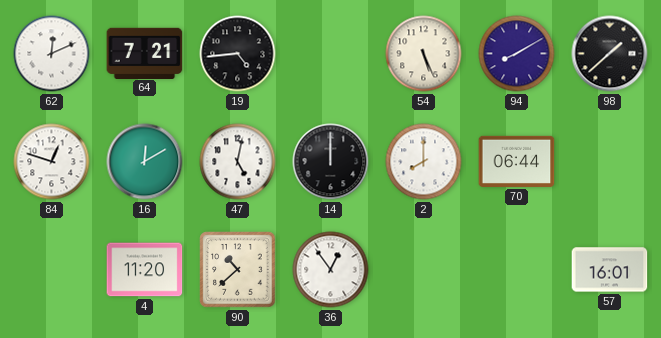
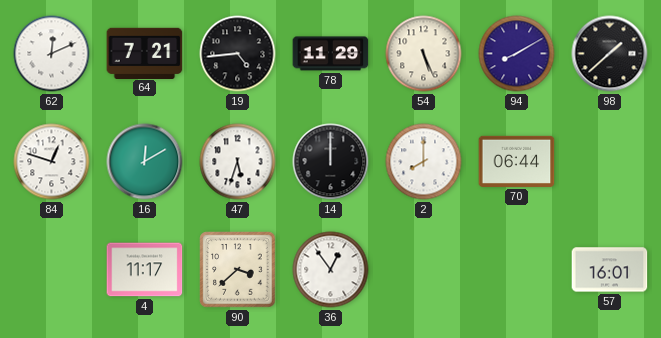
78: none -> 11:29
47: 5:02 -> 5:33
4: 11:20 -> 11:17
90: 10:38 -> 3:38
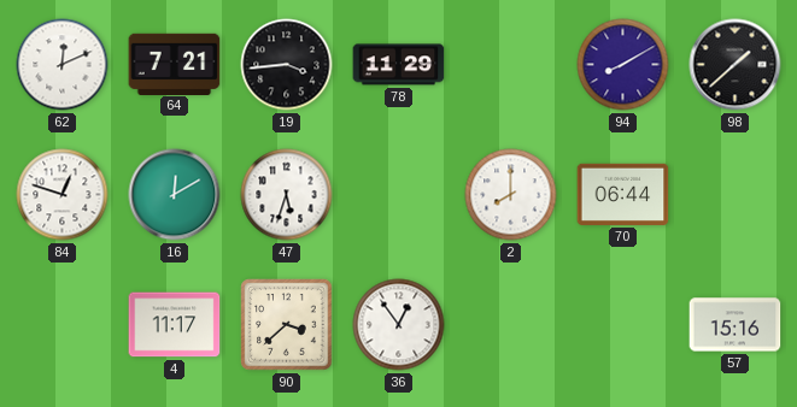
19: 4:44 -> 3:44
54: 5:26 -> none
14: 12:00 -> none
57: 16:01 -> 15:16
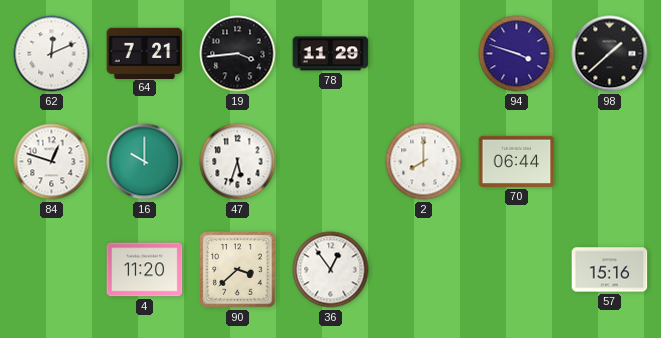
94: 8:10 -> 3:48
16: 12:10 -> 10:00
4: 11:17 -> 11:20
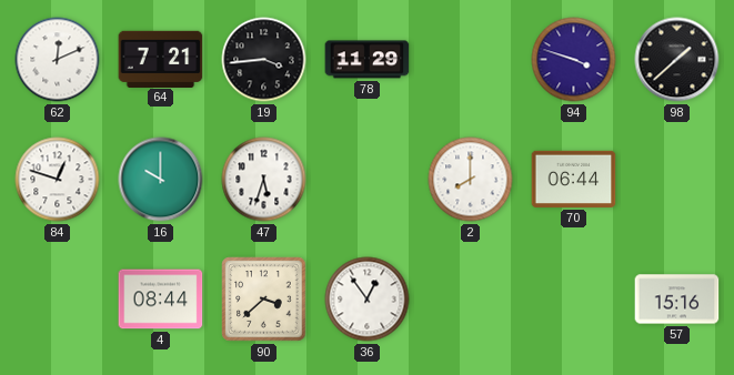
4: 11:20 -> 08:44
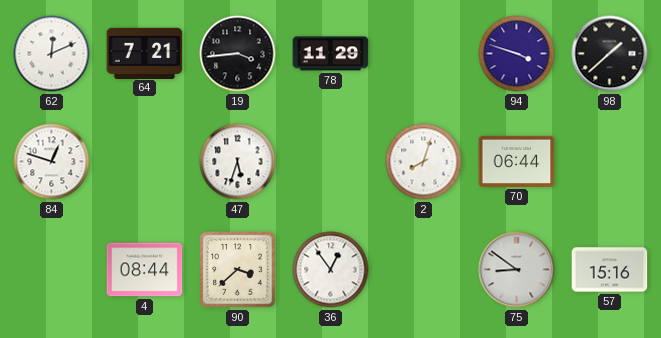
16: 10:00 -> none
2: 8:00 -> 8:03
75: none -> 8:51
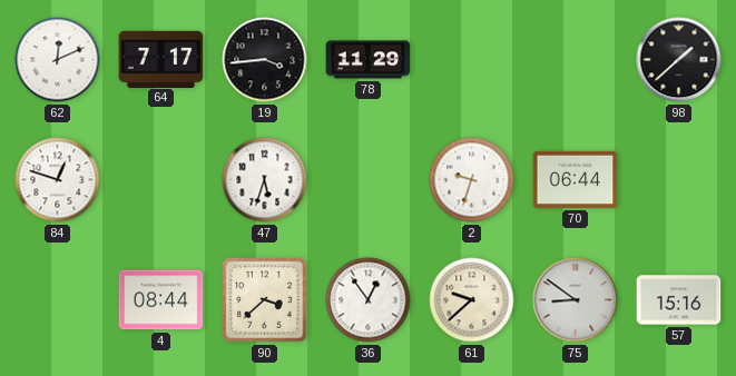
64: 7:21 -> 7:17
94: 3:48 -> none
2: 8:03 -> 9:33
61: none -> 9:38
